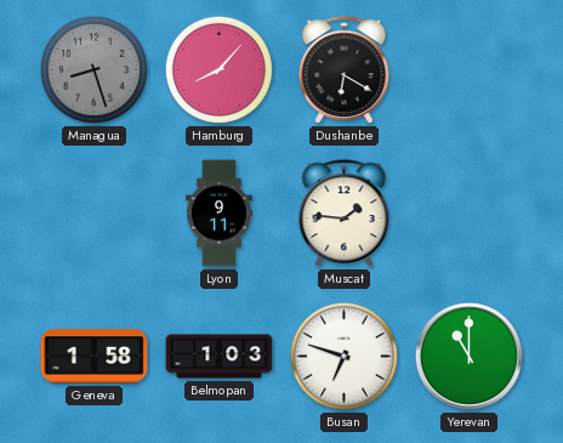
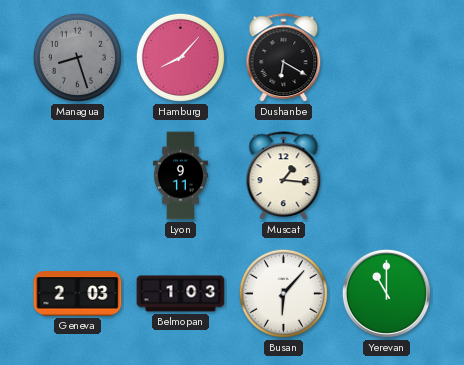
Muscat: 1:46 -> 1:16
Geneva: 1:58 -> 2:03
Busan: 6:48 -> 6:07
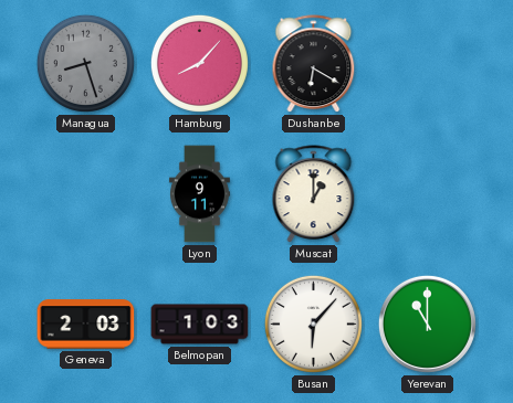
Muscat: 1:16 -> 1:00
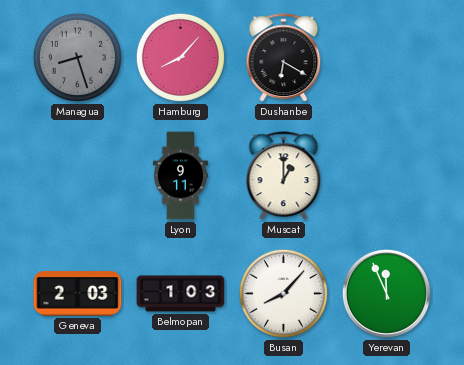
Busan: 6:07 -> 8:07
Yerevan: 11:00 -> 11:56
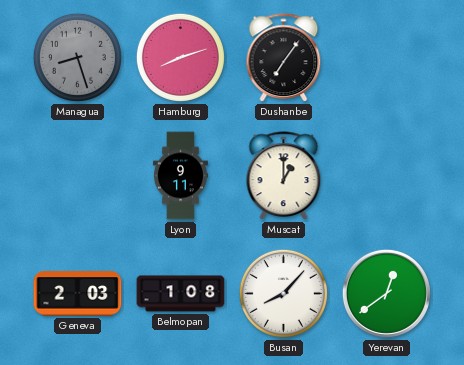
Hamburg: 8:07 -> 8:12
Dushanbe: 6:20 -> 7:06
Belmopan: 1:03 -> 1:08
Yerevan: 11:56 -> 12:39
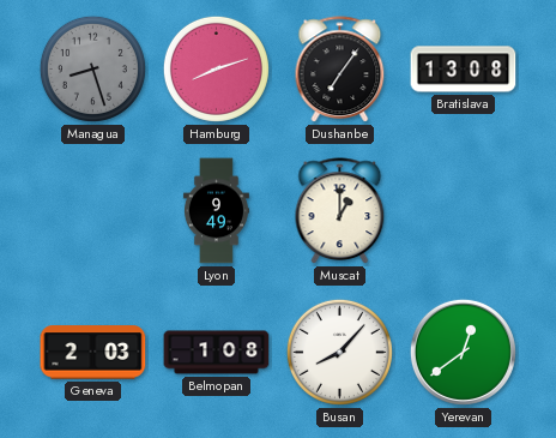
Bratislava: none -> 13:08
Lyon: 9:11 -> 9:49
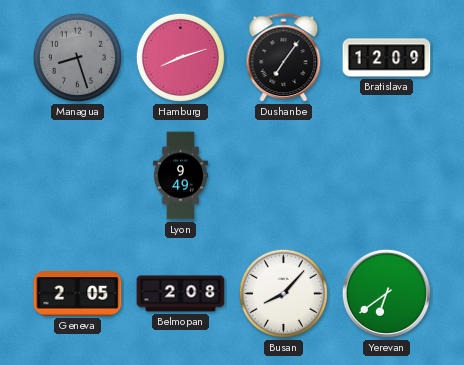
Bratislava: 13:08 -> 12:09
Muscat: 1:00 -> none
Geneva: 2:03 -> 2:05
Belmopan: 1:08 -> 2:08
Yerevan: 12:39 -> 6:39
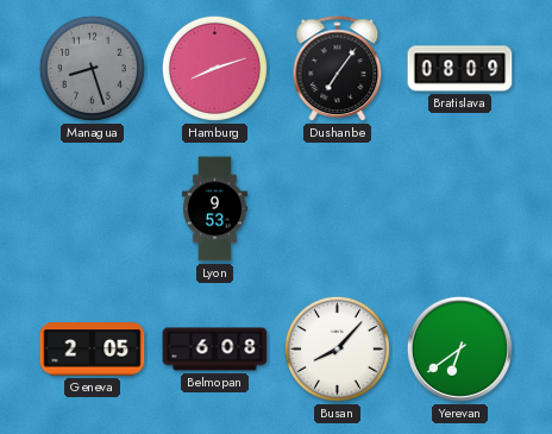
Bratislava: 12:09 -> 08:09
Lyon: 9:49 -> 9:53
Belmopan: 2:08 -> 6:08
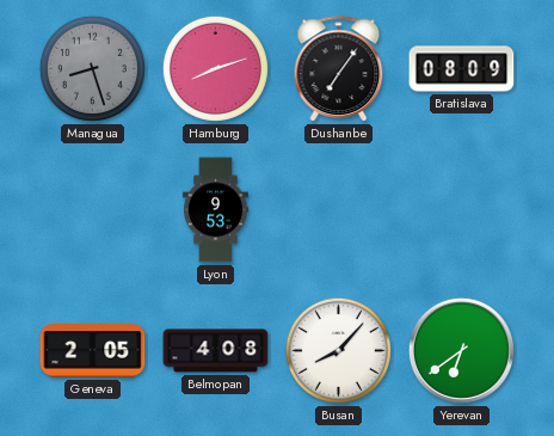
Belmopan: 6:08 -> 4:08
